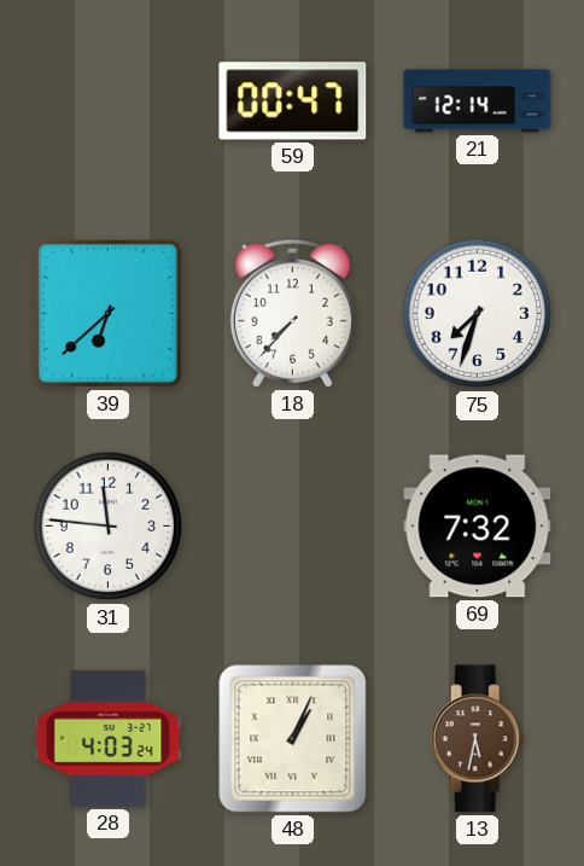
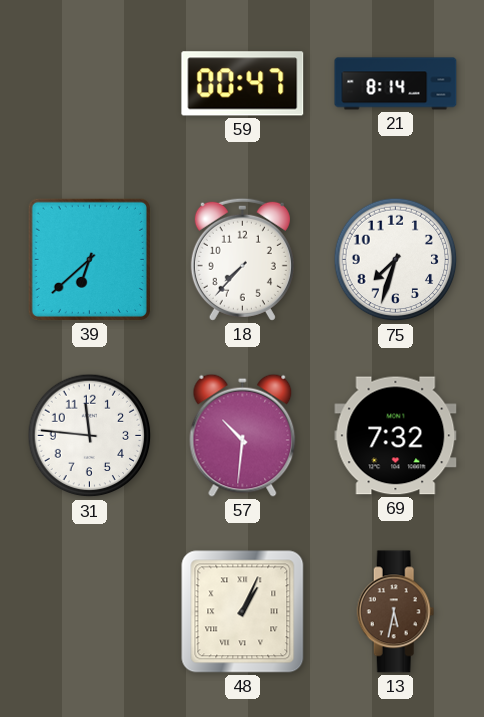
21: 12:14 -> 8:14
57: none -> 10:31
28: 4:03 -> none
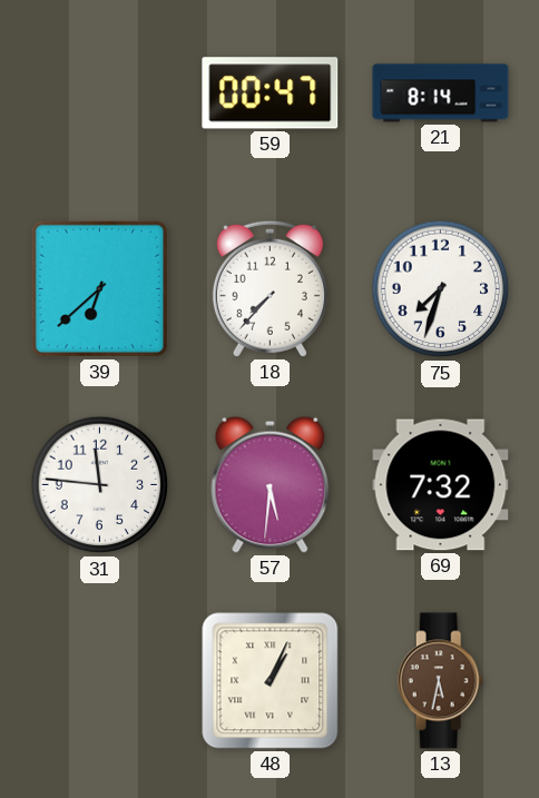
57: 10:31 -> 5:31
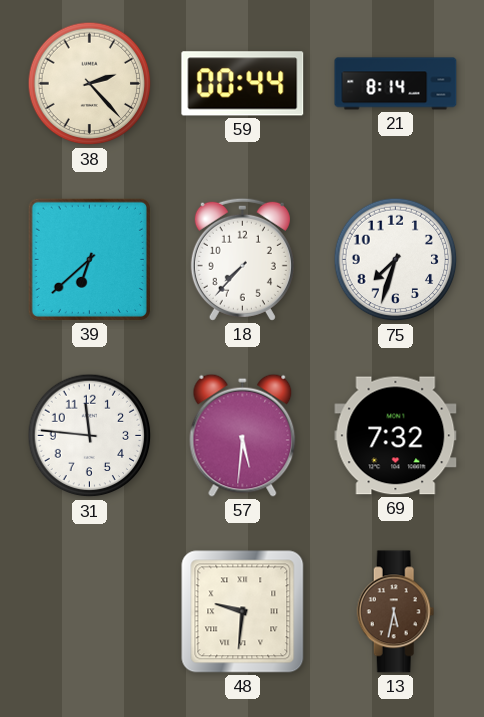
38: none -> 2:23
59: 00:47 -> 00:44
48: 1:04 -> 9:31
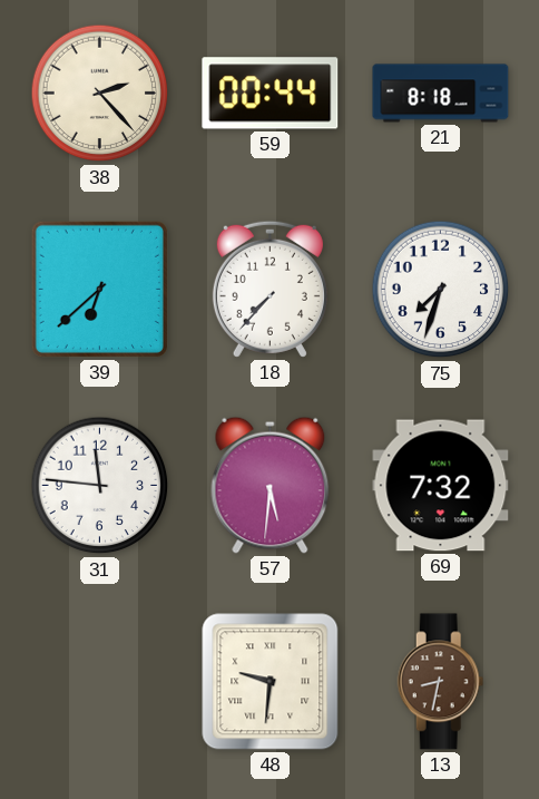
21: 8:14 -> 8:18
13: 5:32 -> 8:32
